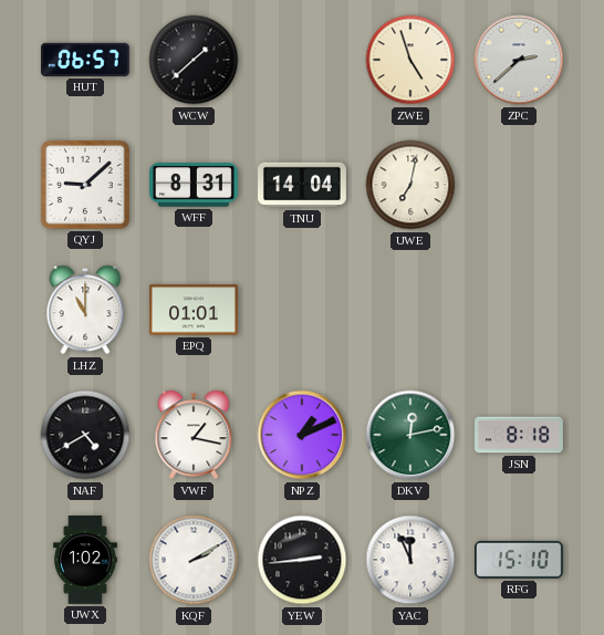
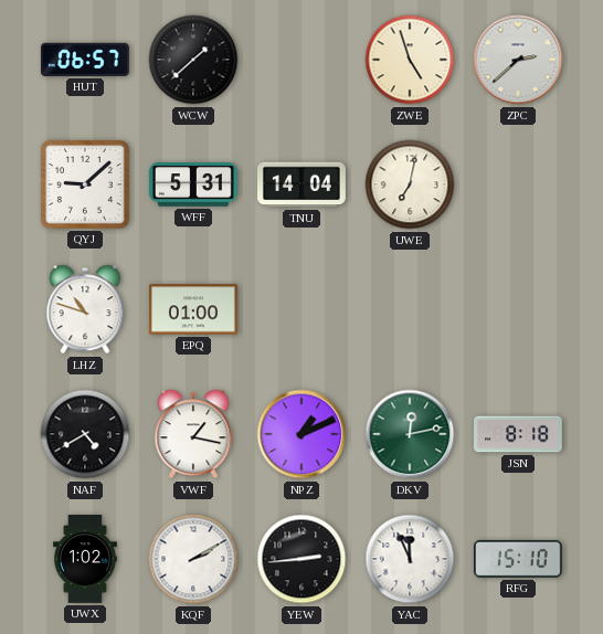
WFF: 8:31 -> 5:31
LHZ: 11:00 -> 10:48
EPQ: 01:01 -> 01:00
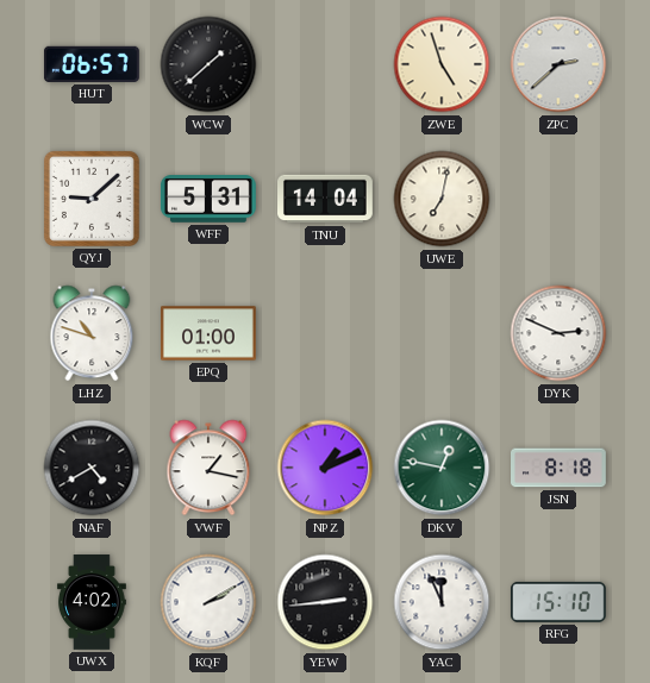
DYK: none -> 2:49
DKV: 12:13 -> 12:47
UWX: 1:02 -> 4:02
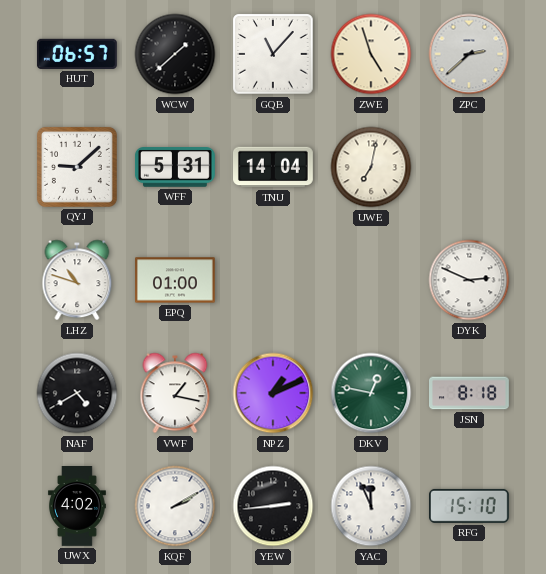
GQB: none -> 11:07
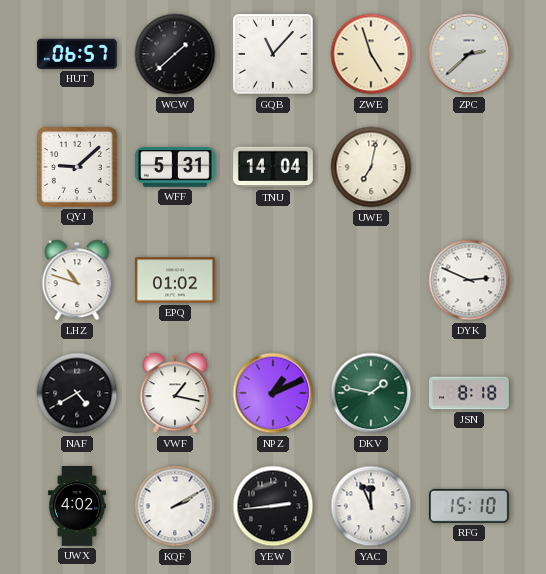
EPQ: 01:00 -> 01:02
DKV: 12:47 -> 1:47
